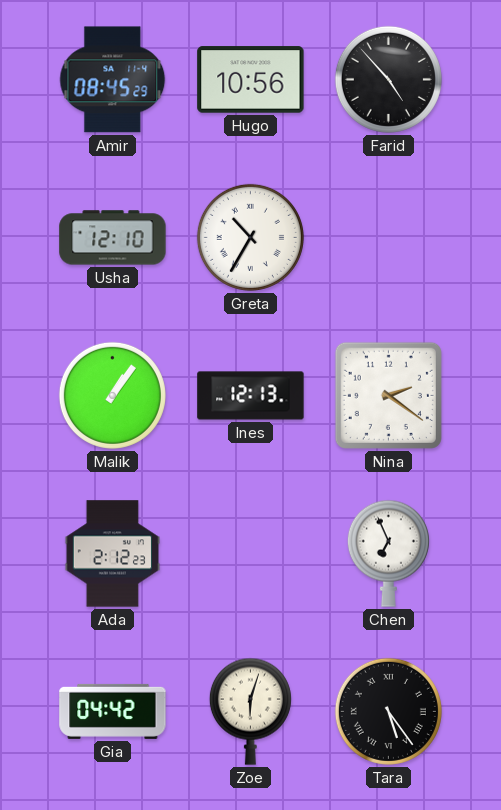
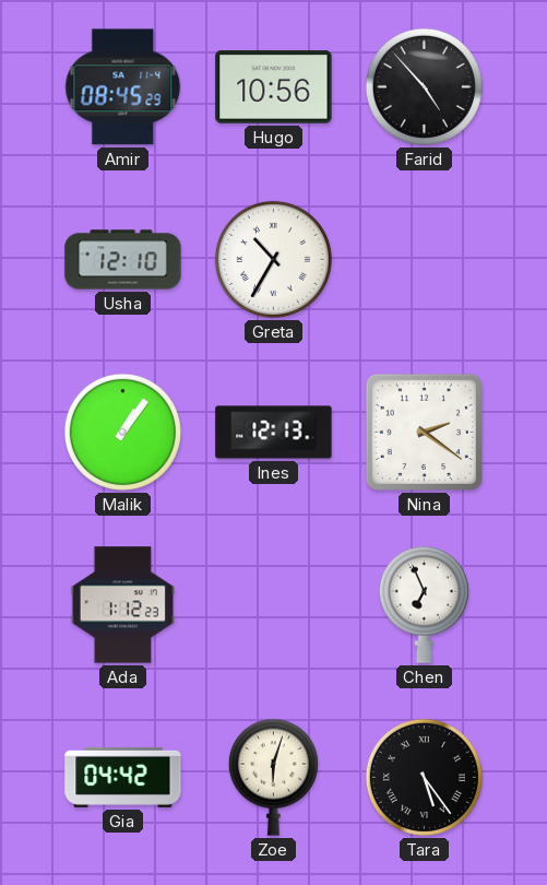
Ada: 2:12 -> 1:12
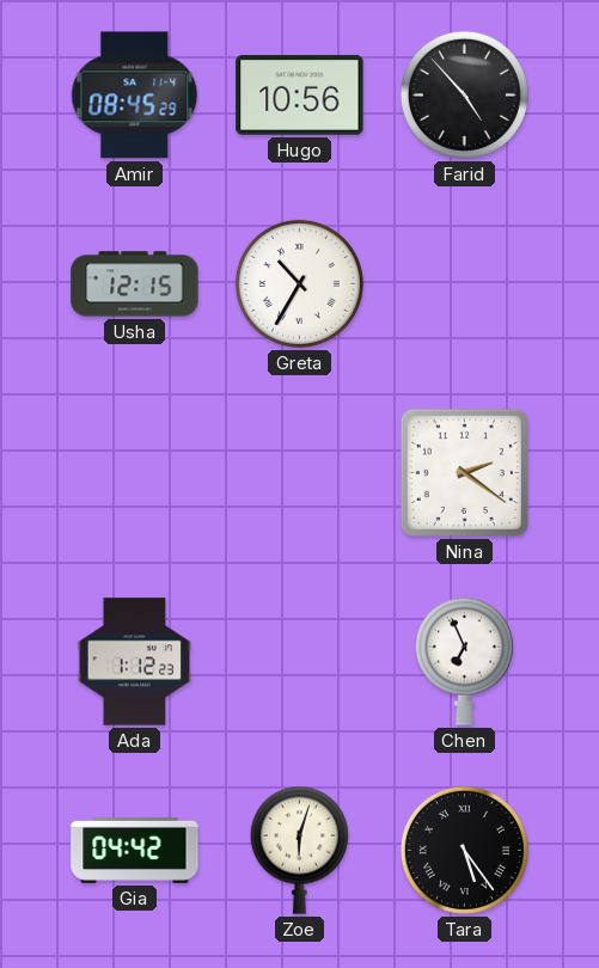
Usha: 12:10 -> 12:15
Malik: 1:06 -> none
Ines: 12:13 -> none
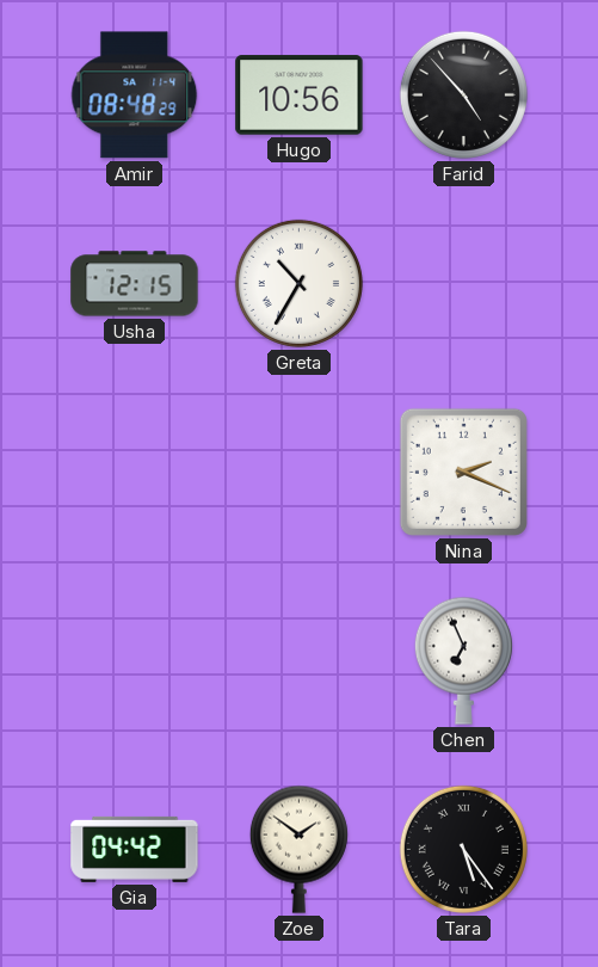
Amir: 08:45 -> 08:48
Nina: 2:21 -> 2:19
Ada: 1:12 -> none
Zoe: 6:03 -> 1:51
